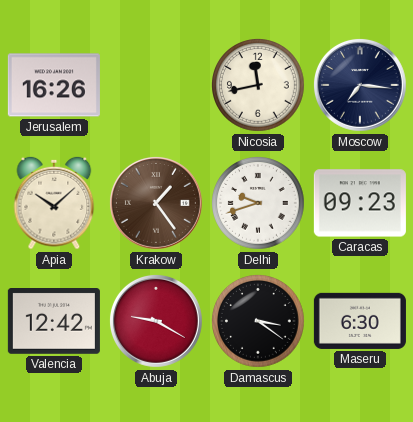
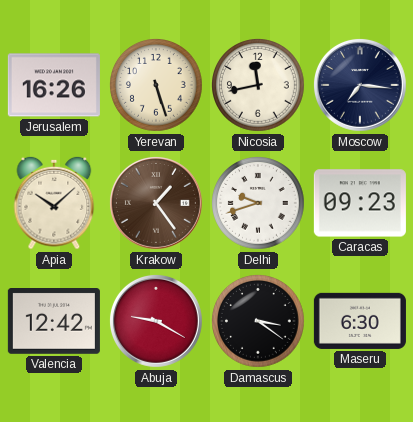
Yerevan: none -> 5:27
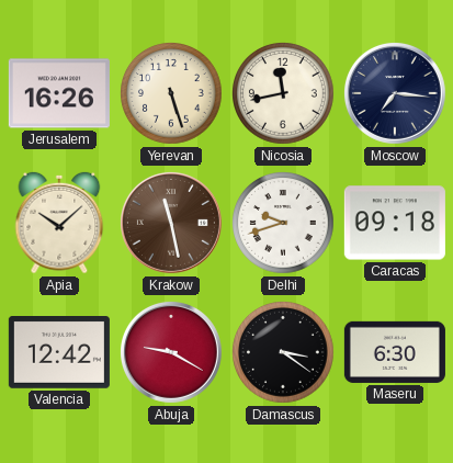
Krakow: 1:24 -> 11:28
Caracas: 09:23 -> 09:18
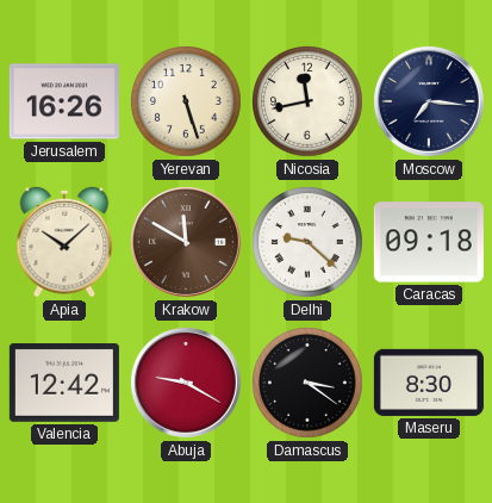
Krakow: 11:28 -> 11:50
Delhi: 9:42 -> 9:22
Maseru: 6:30 -> 8:30
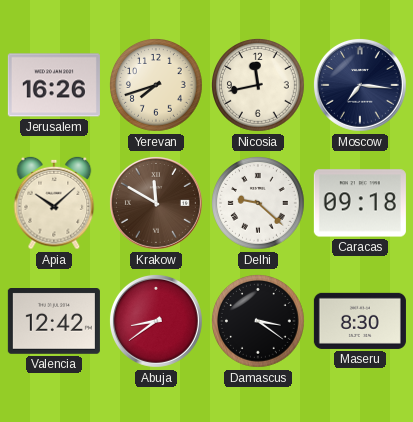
Yerevan: 5:27 -> 7:42
Abuja: 9:20 -> 8:39
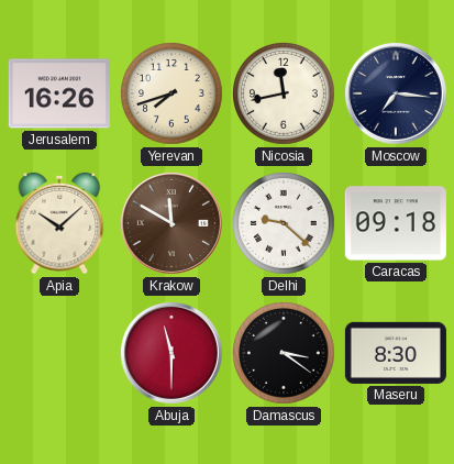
Valencia: 12:42 -> none
Abuja: 8:39 -> 11:30
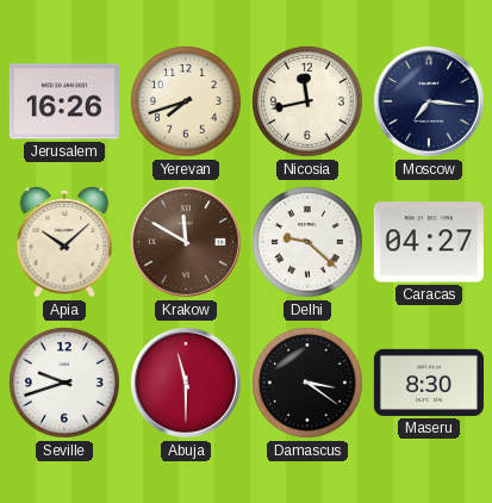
Caracas: 09:18 -> 04:27
Seville: none -> 9:42
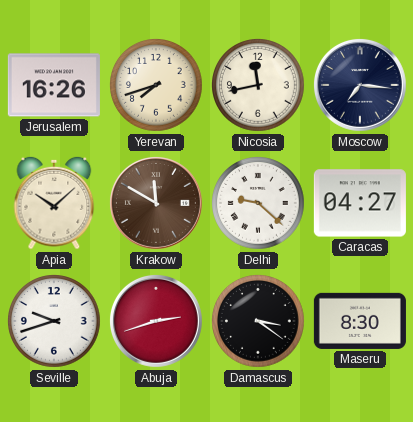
Abuja: 11:30 -> 2:42
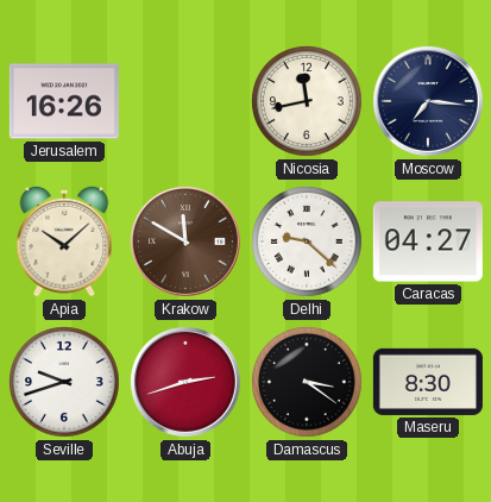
Yerevan: 7:42 -> none
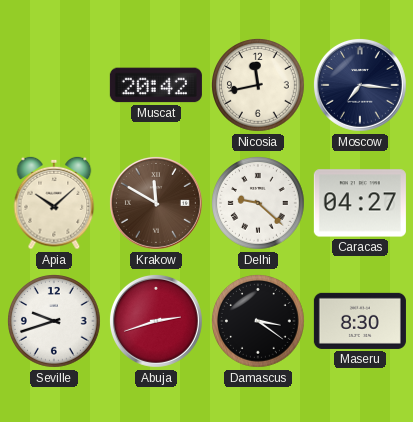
Jerusalem: 16:26 -> none
Muscat: none -> 20:42
